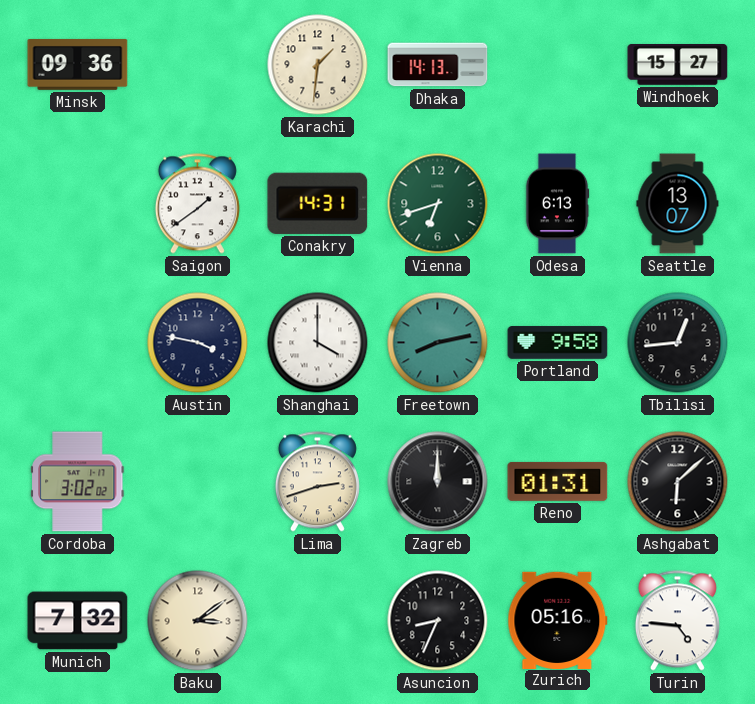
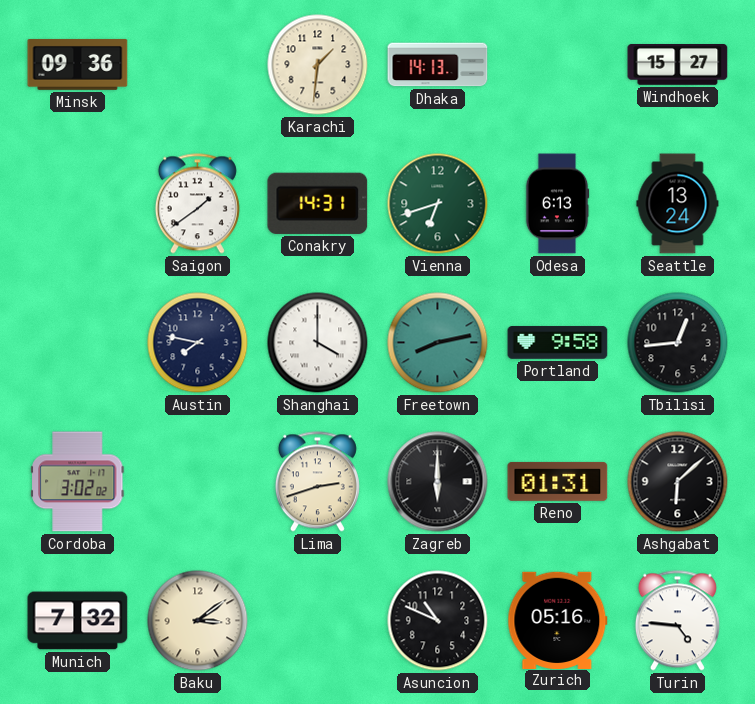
Seattle: 13:07 -> 13:24
Austin: 3:47 -> 7:47
Zagreb: 12:00 -> 6:00
Asuncion: 8:34 -> 10:49
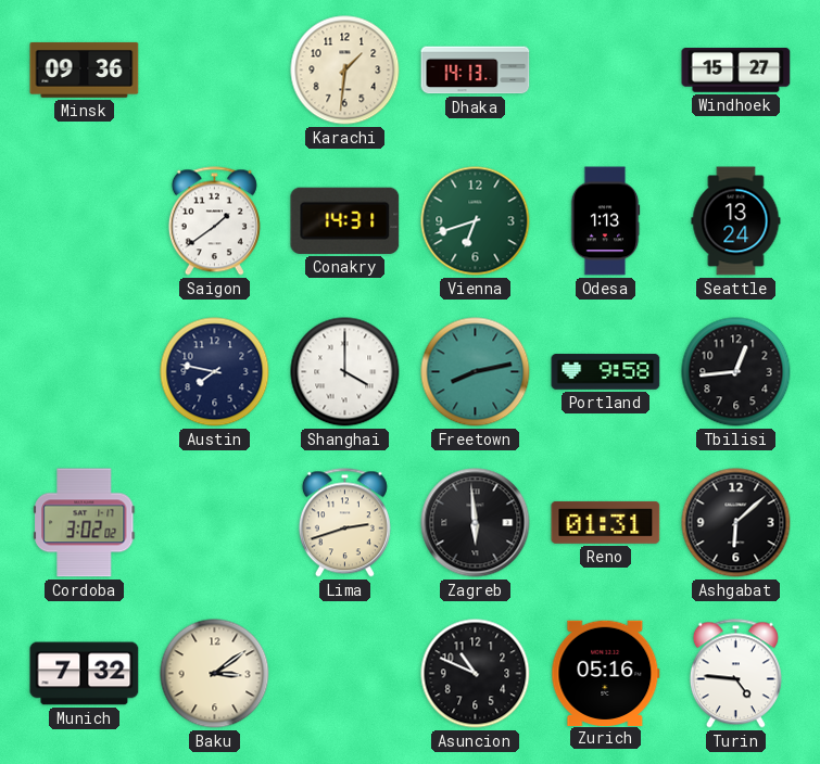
Odesa: 6:13 -> 1:13
Zagreb: 6:00 -> 5:59
